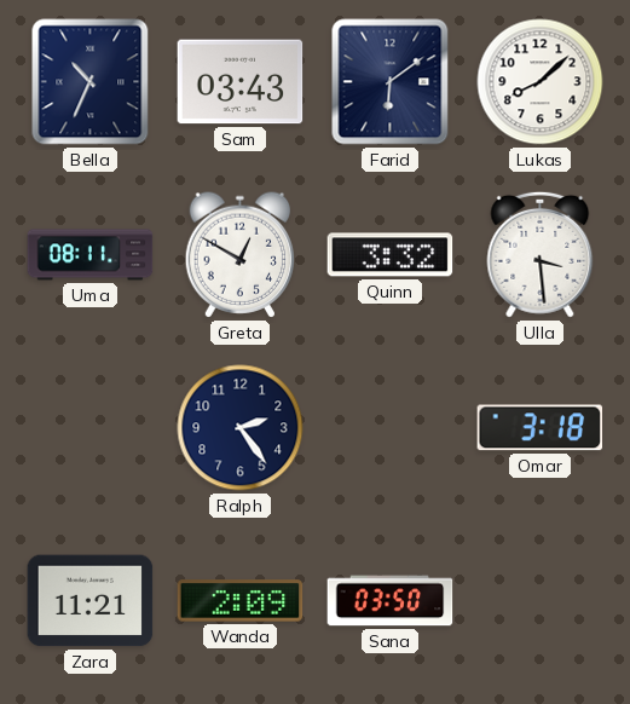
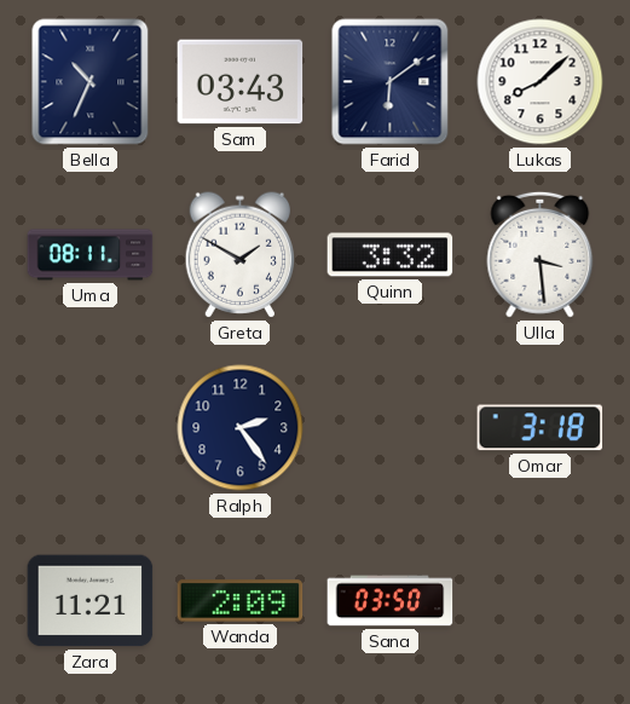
Greta: 12:50 -> 1:50
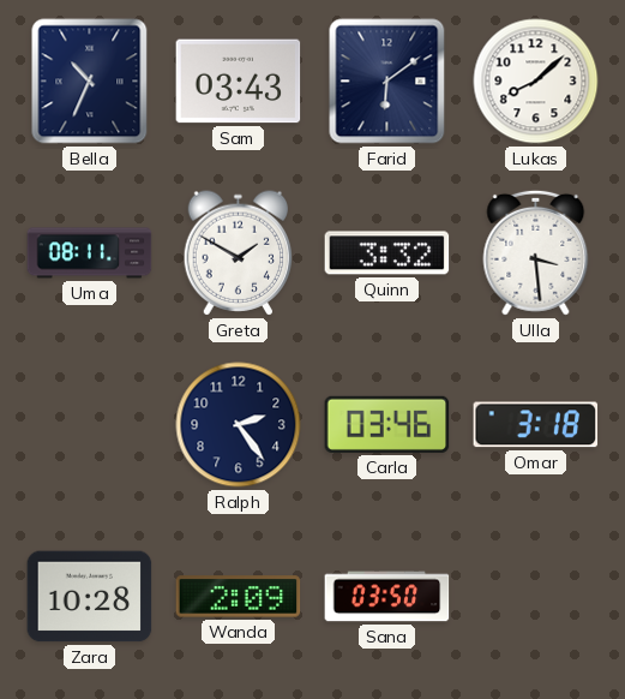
Carla: none -> 03:46
Zara: 11:21 -> 10:28
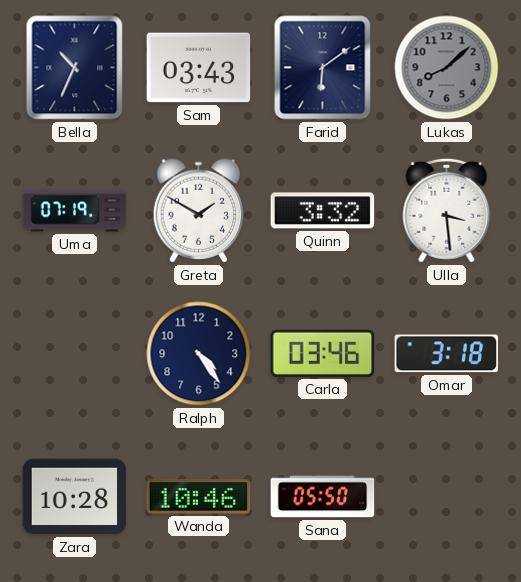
Lukas dial: white -> grey
Uma: 08:11 -> 07:19
Ralph: 2:24 -> 4:24
Wanda: 2:09 -> 10:46
Sana: 03:50 -> 05:50
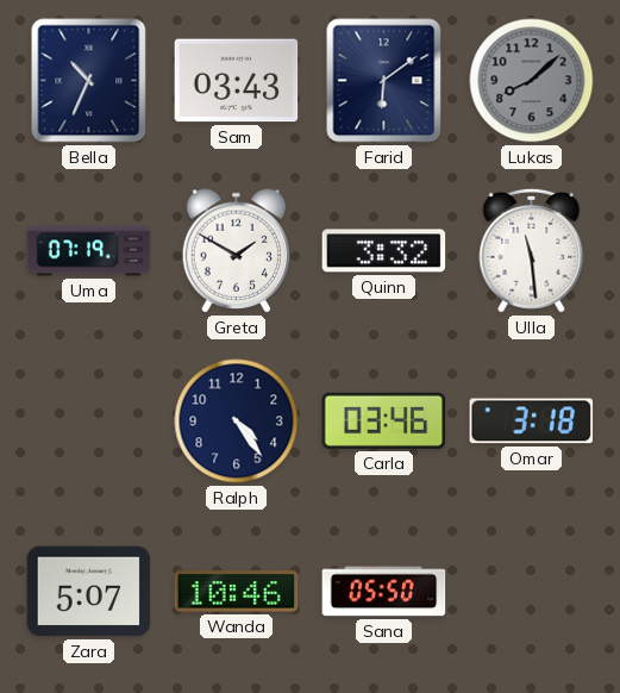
Ulla: 3:29 -> 11:29
Zara: 10:28 -> 5:07
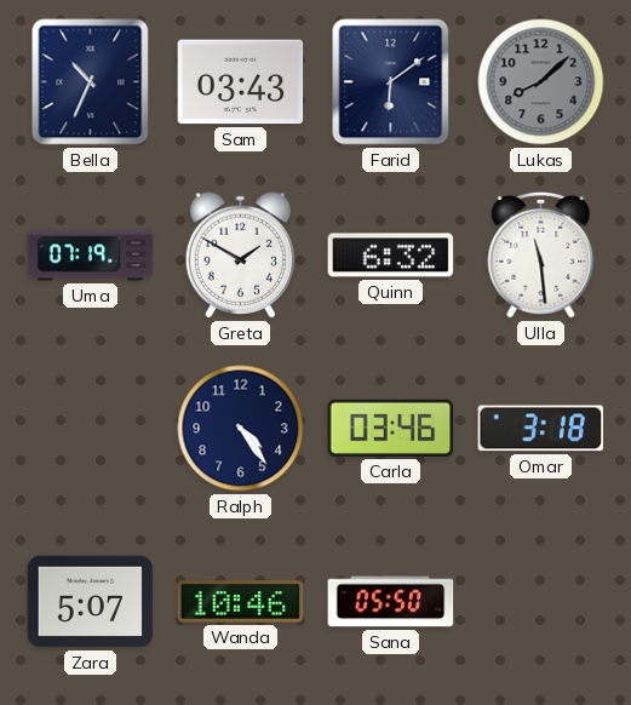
Quinn: 3:32 -> 6:32
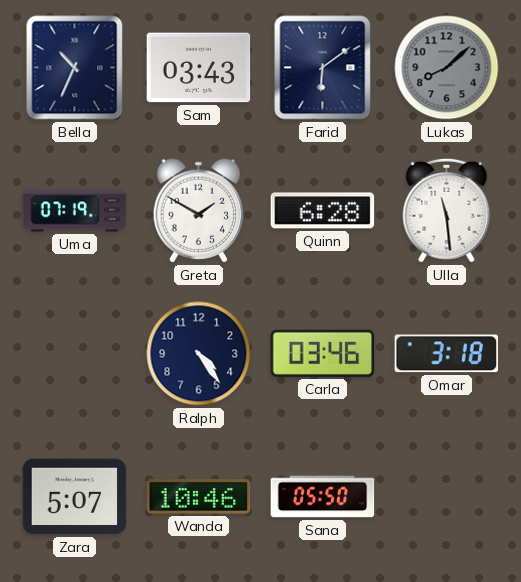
Quinn: 6:32 -> 6:28
